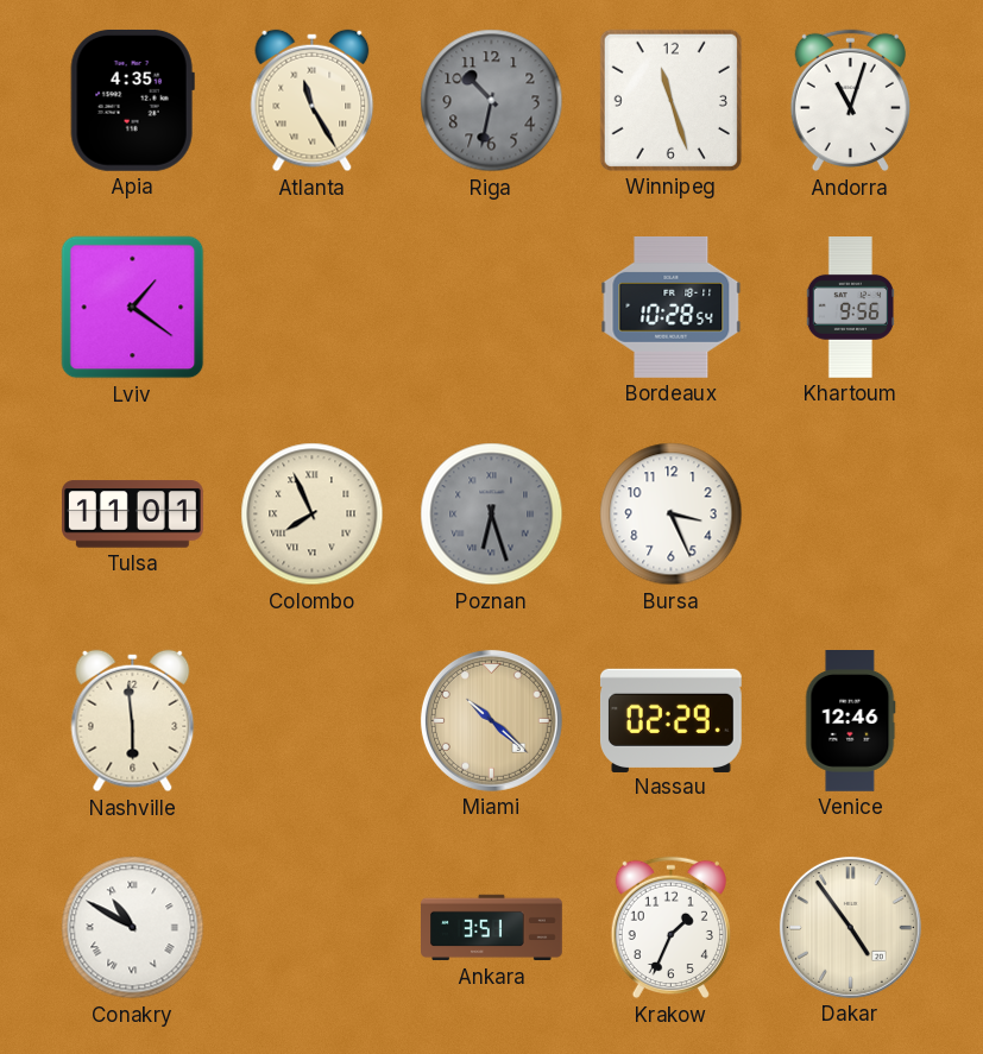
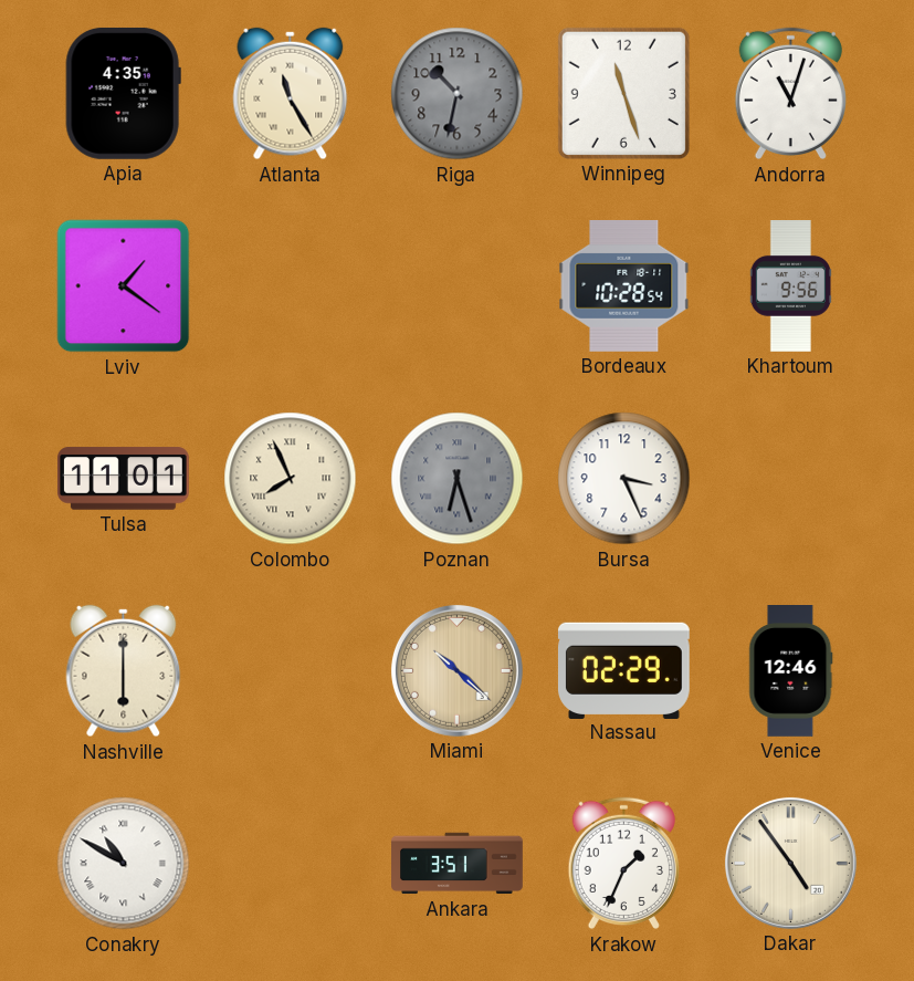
Nashville: 5:59 -> 6:00
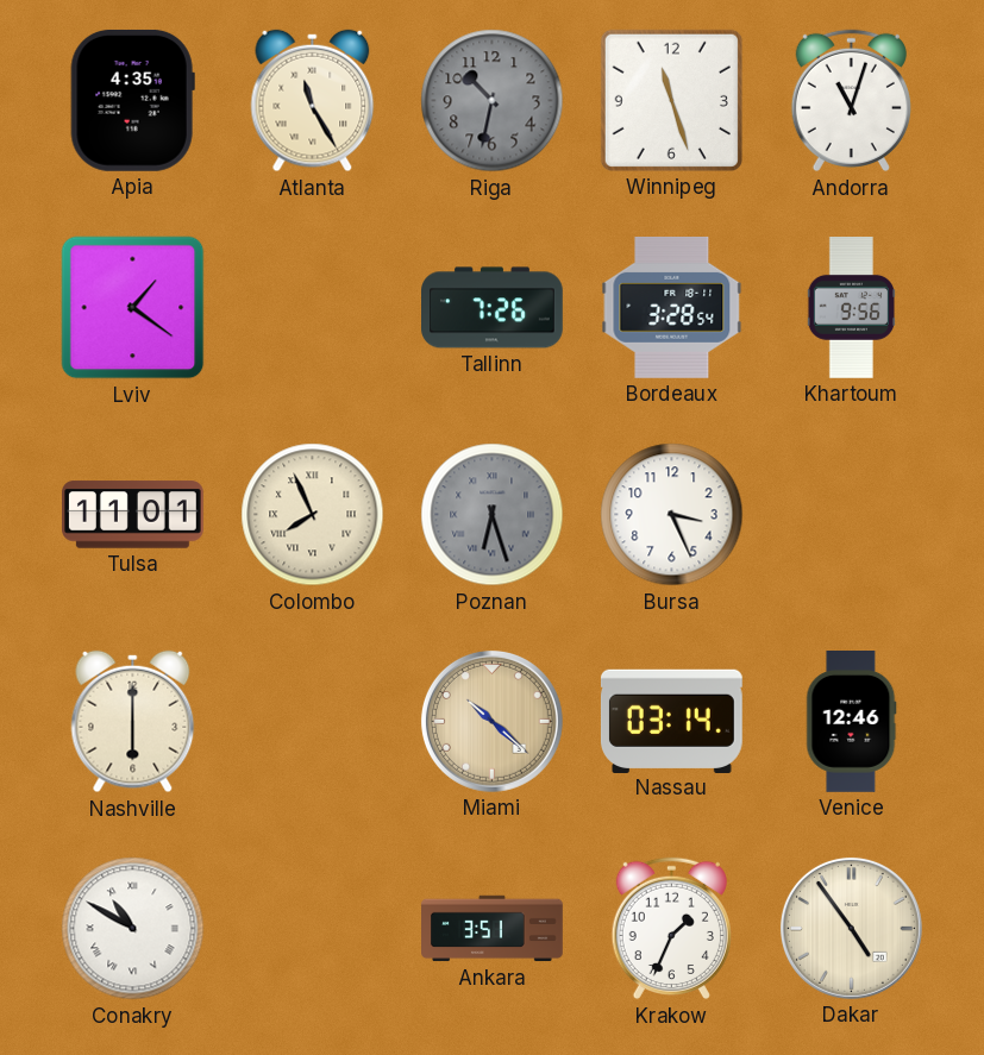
Tallinn: none -> 7:26
Bordeaux: 10:28 -> 3:28
Nassau: 02:29 -> 03:14
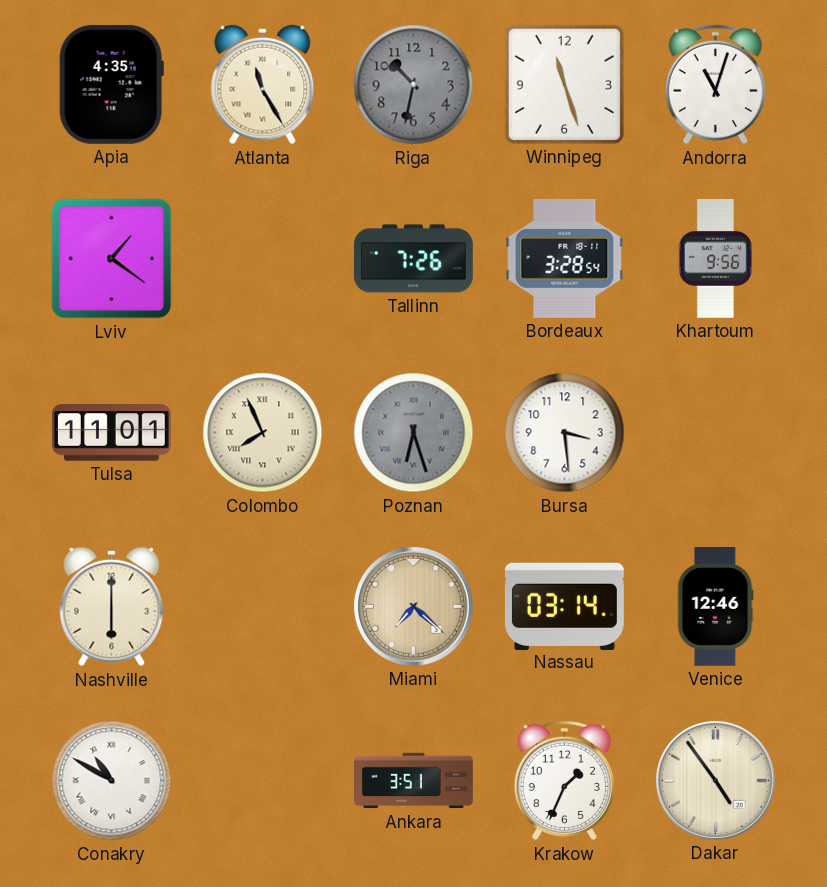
Bursa: 3:26 -> 3:29
Miami: 10:22 -> 7:22
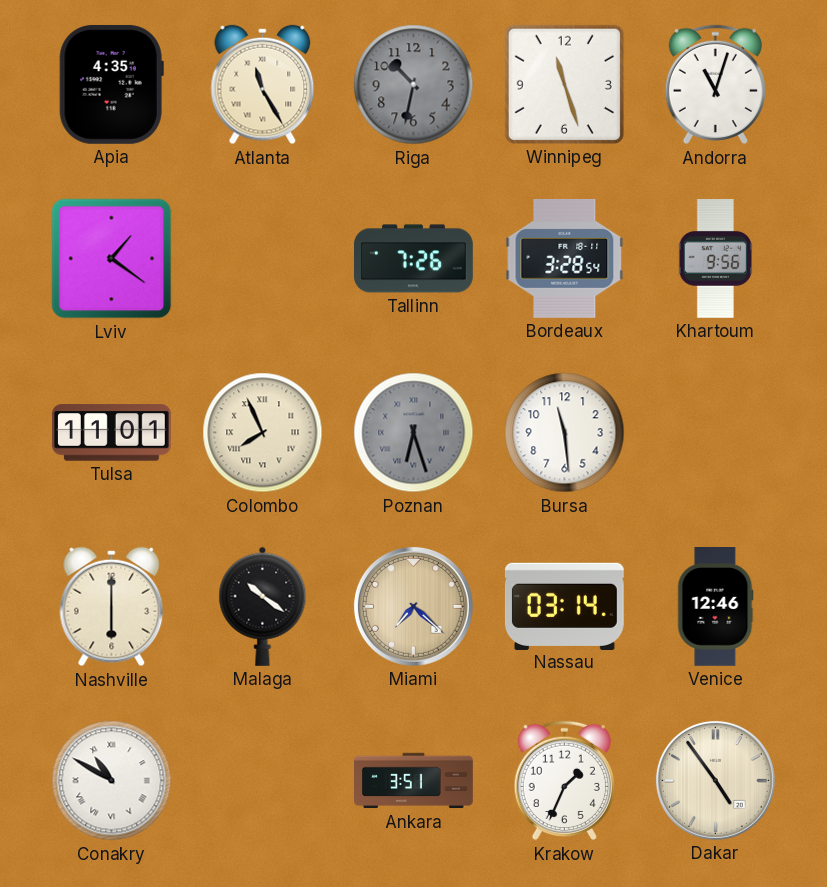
Bursa: 3:29 -> 11:29
Malaga: none -> 10:21
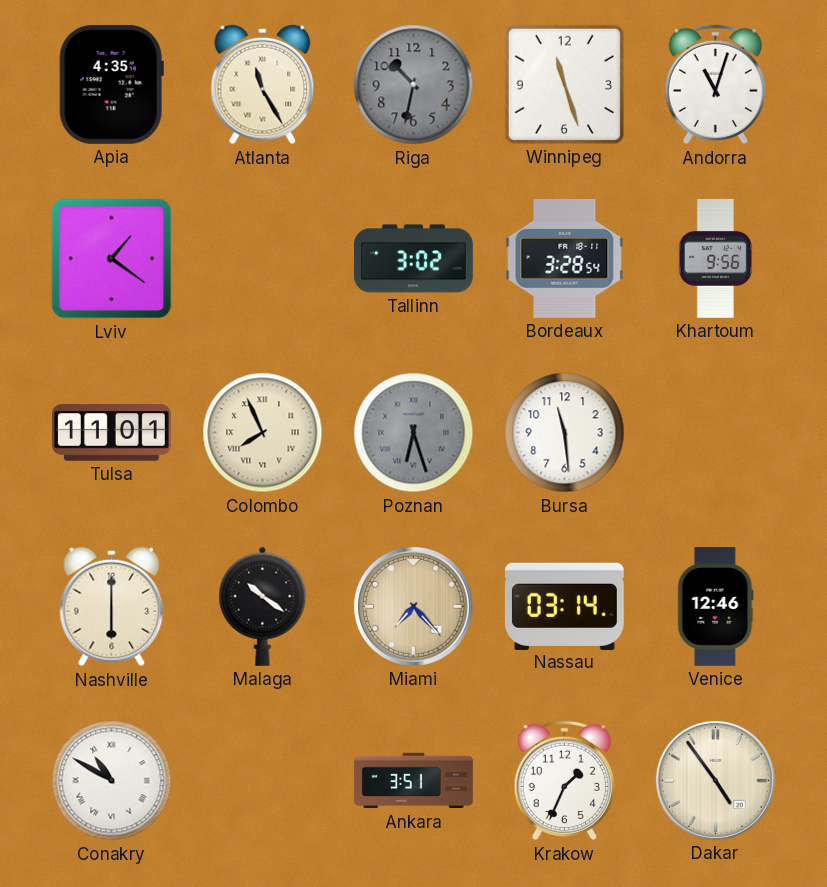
Tallinn: 7:26 -> 3:02
Miami: 7:22 -> 7:23
